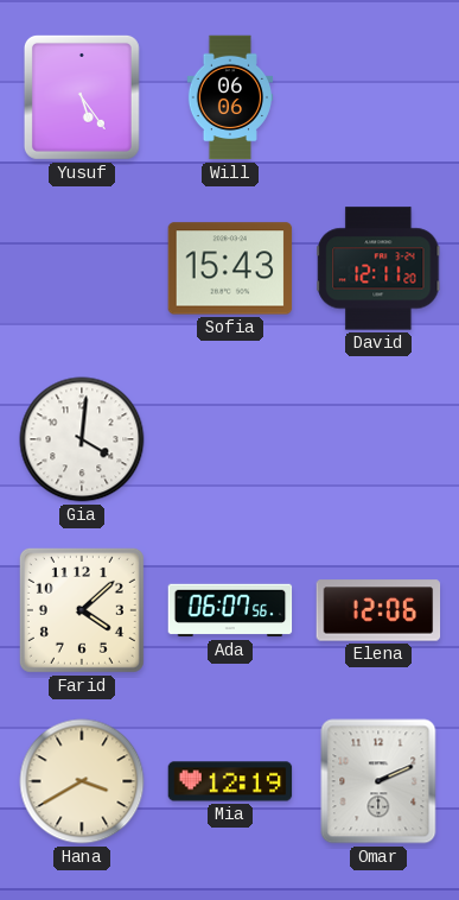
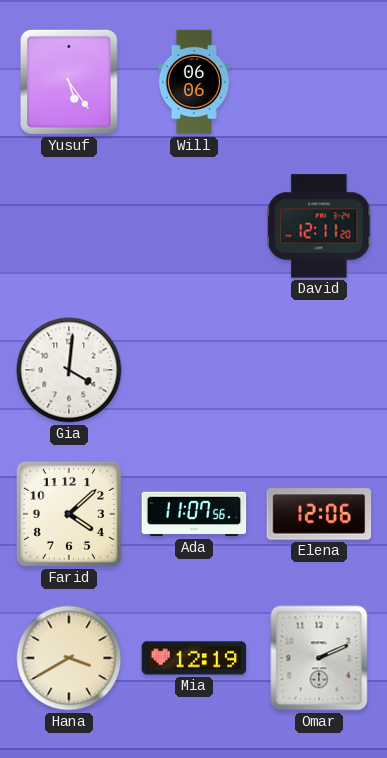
Sofia: 15:43 -> none
Ada: 06:07 -> 11:07
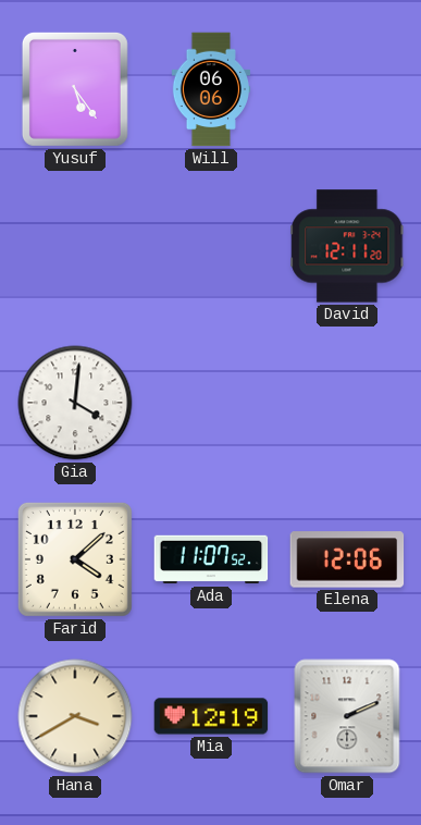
Ada: 11:07:56 -> 11:07:52
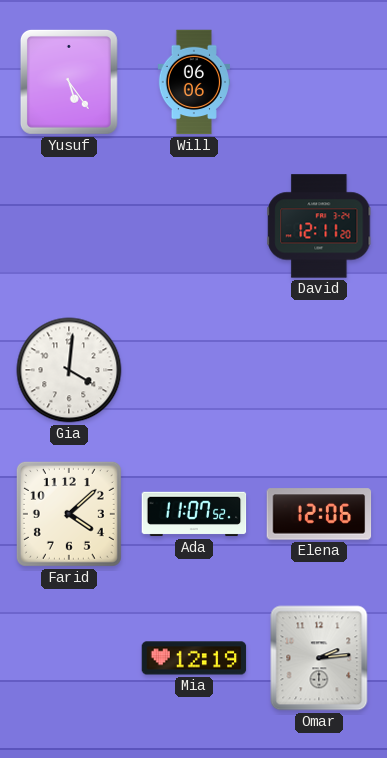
Hana: 3:40 -> none
Omar: 2:11 -> 2:14
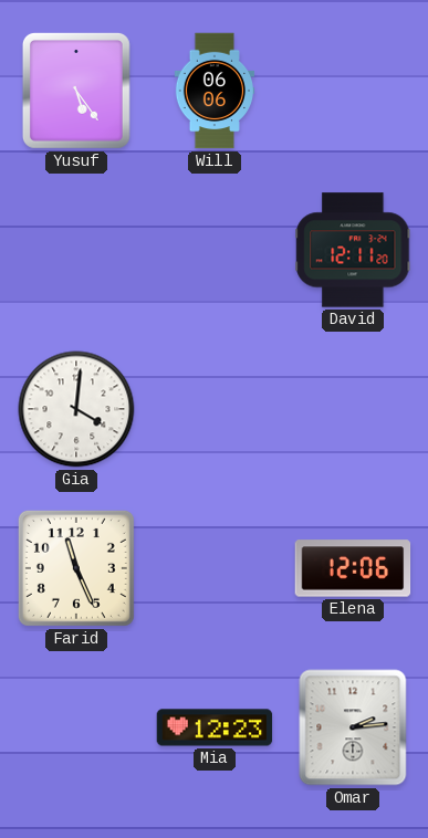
Farid: 4:08 -> 11:26
Ada: 11:07 -> none
Mia: 12:19 -> 12:23
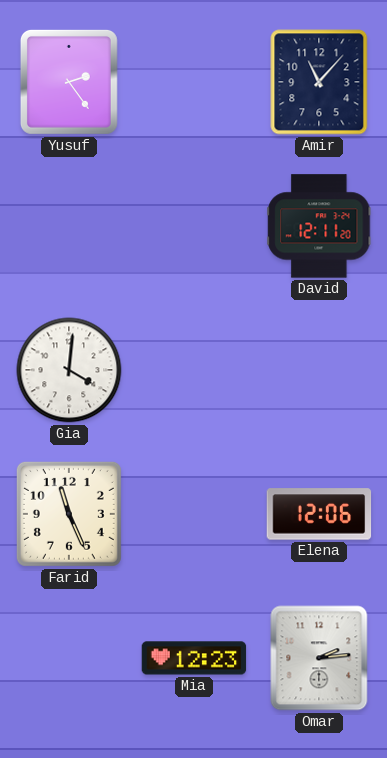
Yusuf: 5:24 -> 2:24
Will: 06:06 -> none
Amir: none -> 11:07
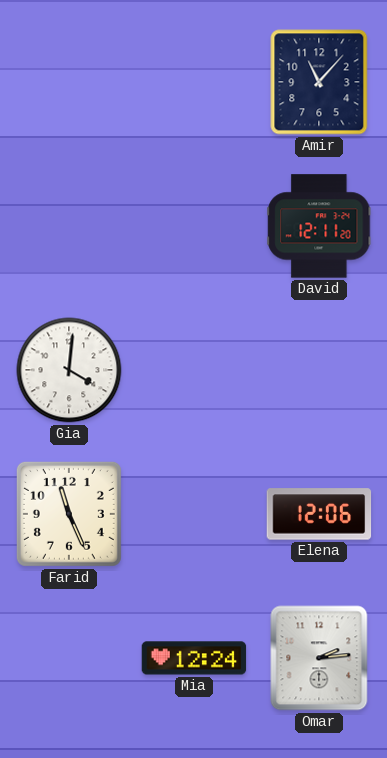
Yusuf: 2:24 -> none
Mia: 12:23 -> 12:24
